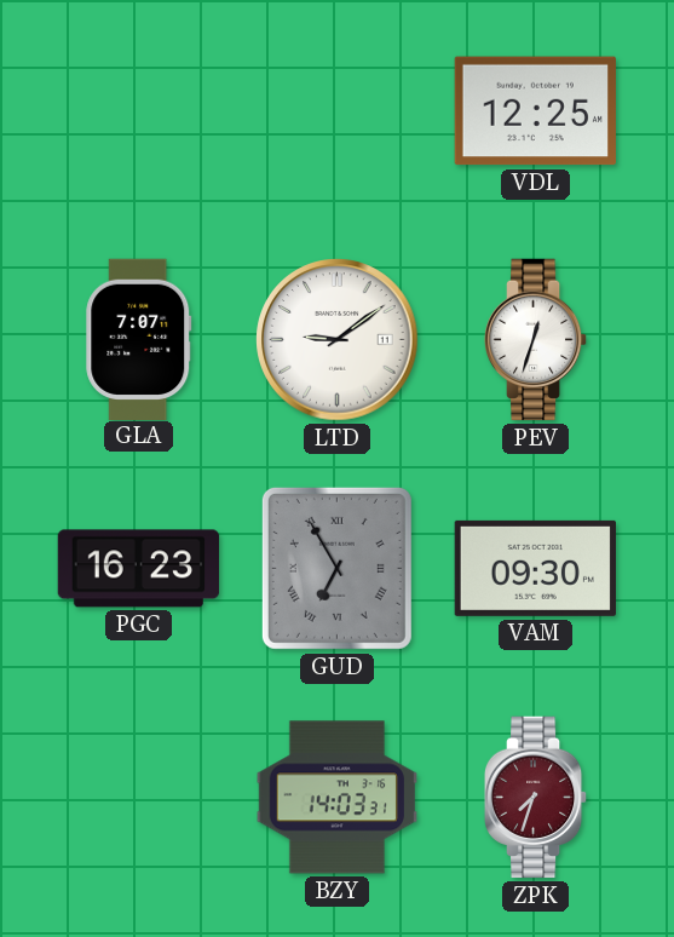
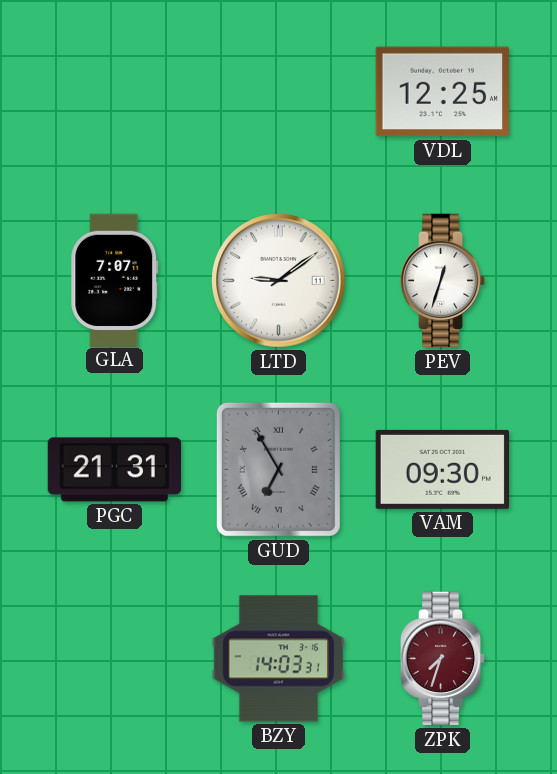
PGC: 16:23 -> 21:31
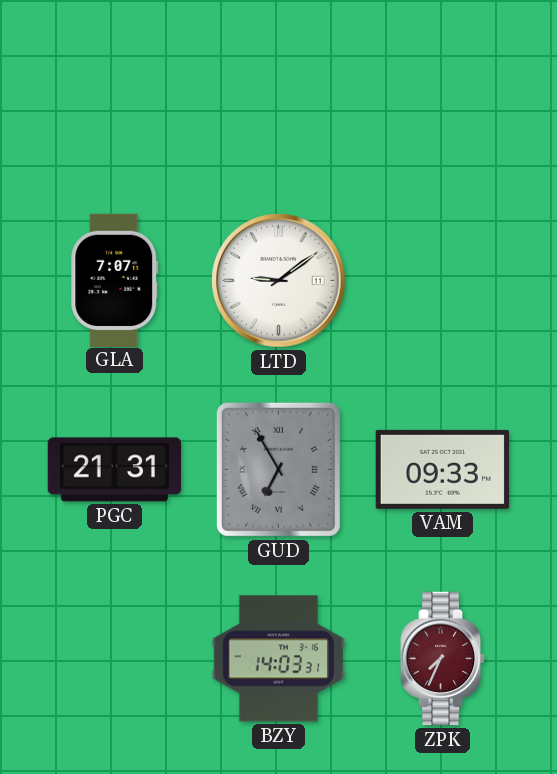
VDL: 12:25 -> none
PEV: 12:33 -> none
VAM: 09:30 -> 09:33
ZPK: 7:33 -> 7:34
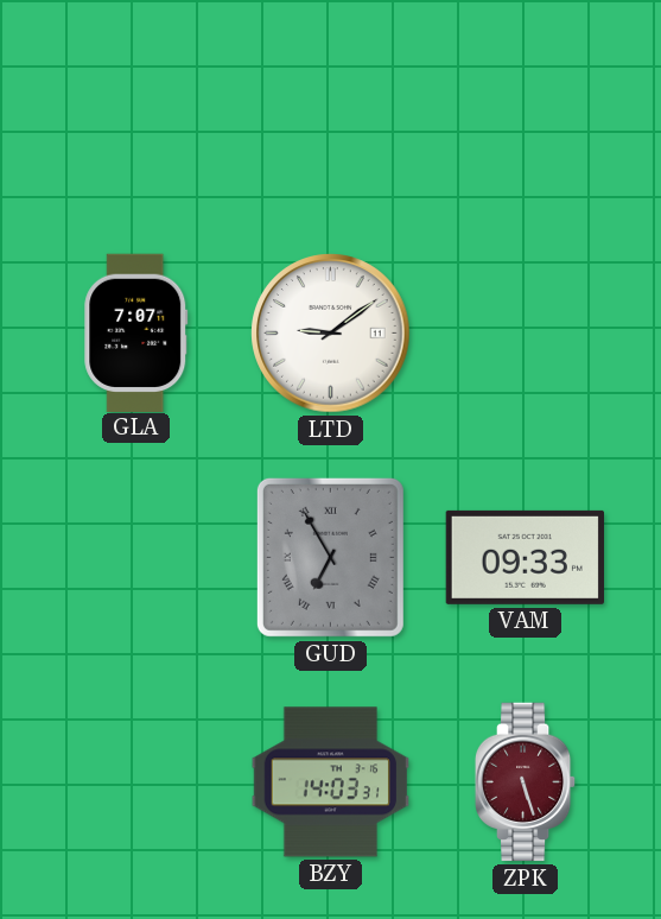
PGC: 21:31 -> none
ZPK: 7:34 -> 5:27
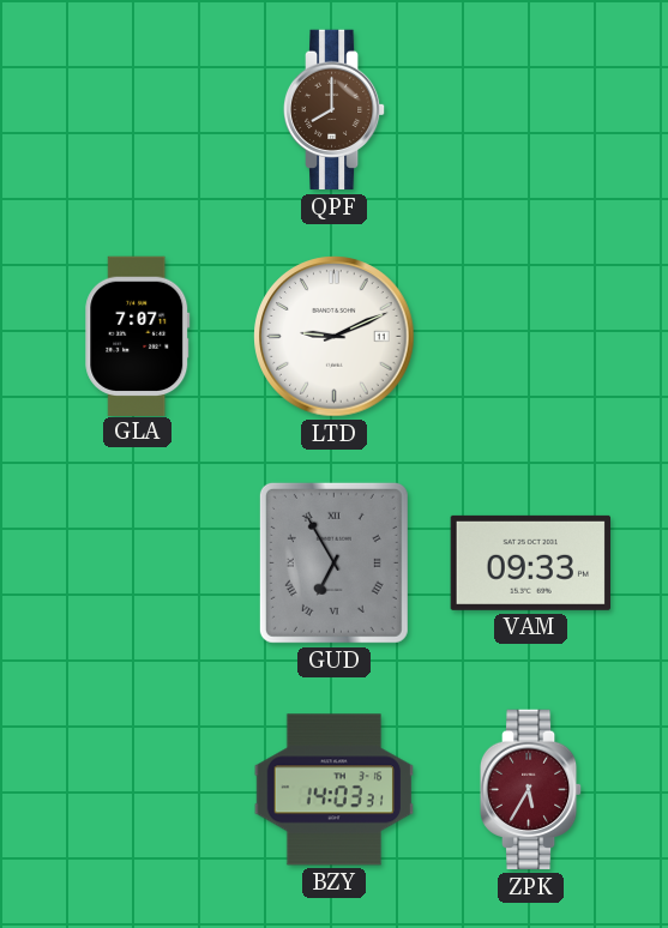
QPF: none -> 8:00
LTD: 9:09 -> 9:11
ZPK: 5:27 -> 5:35
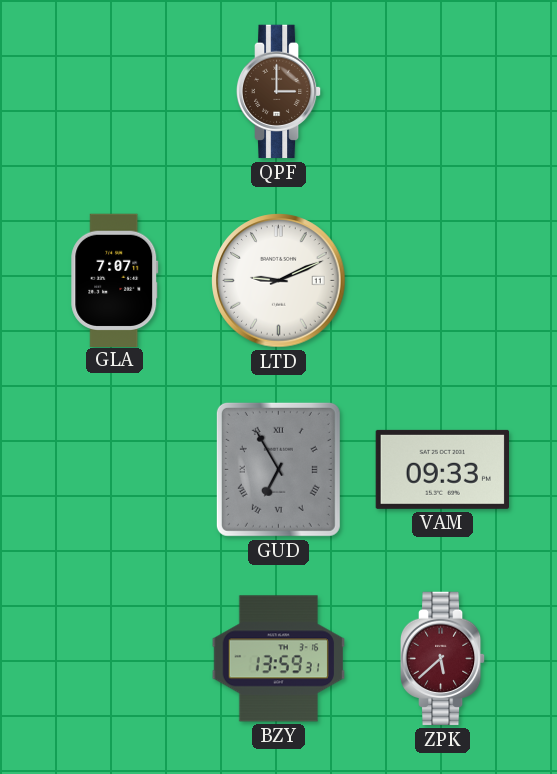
QPF: 8:00 -> 3:00
BZY: 14:03 -> 13:59
ZPK: 5:35 -> 5:38
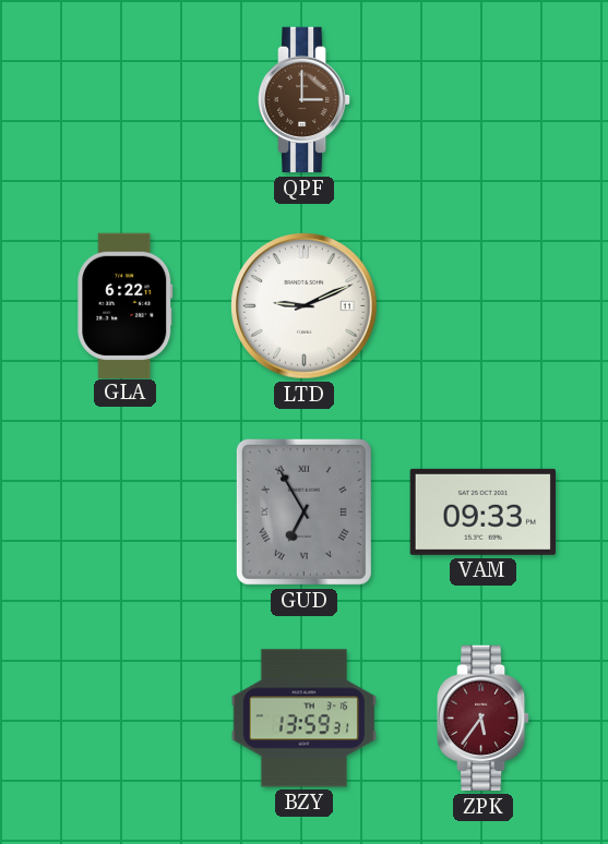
GLA: 7:07 -> 6:22
ZPK: 5:38 -> 5:36
